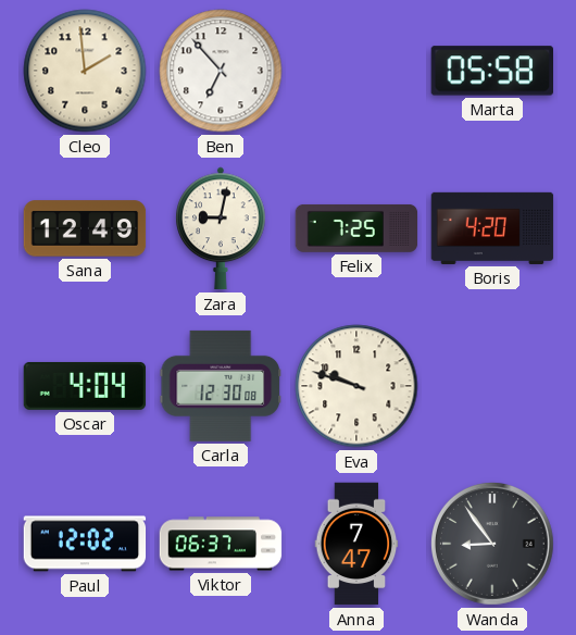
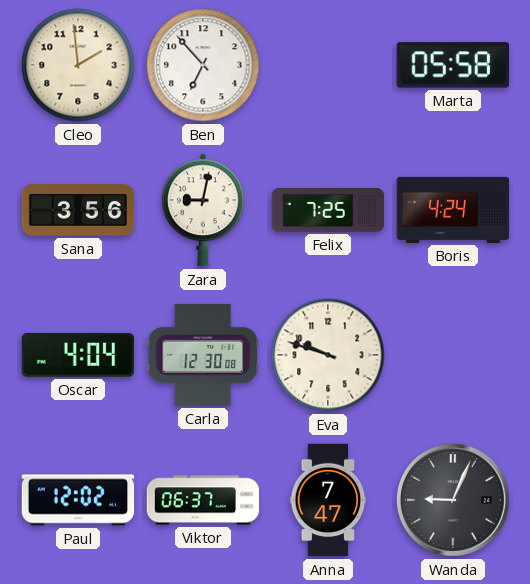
Sana: 12:49 -> 3:56
Boris: 4:20 -> 4:24
Wanda: 8:54 -> 9:04
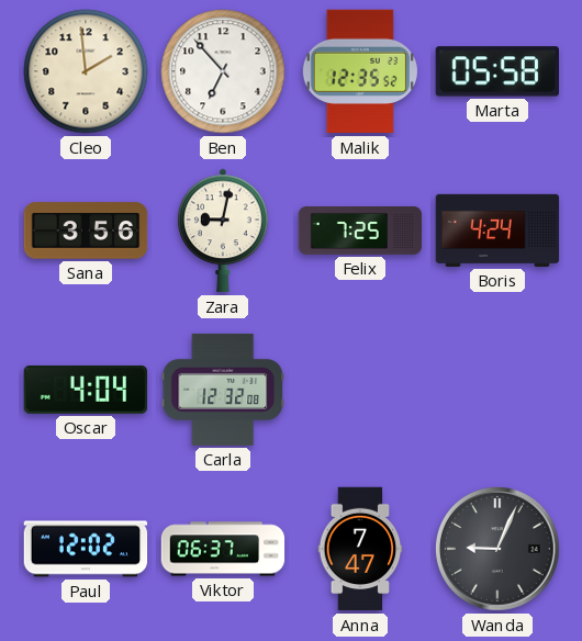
Malik: none -> 12:35
Carla: 12:30 -> 12:32
Eva: 9:48 -> none
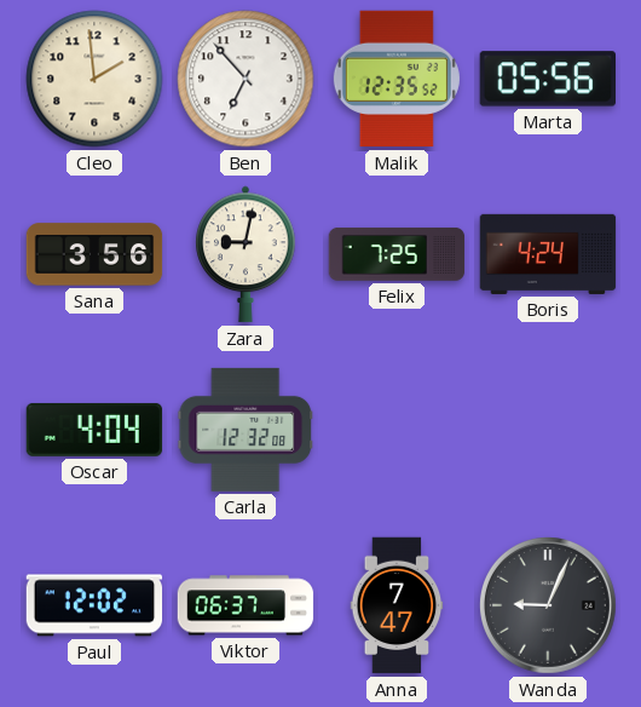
Marta: 05:58 -> 05:56
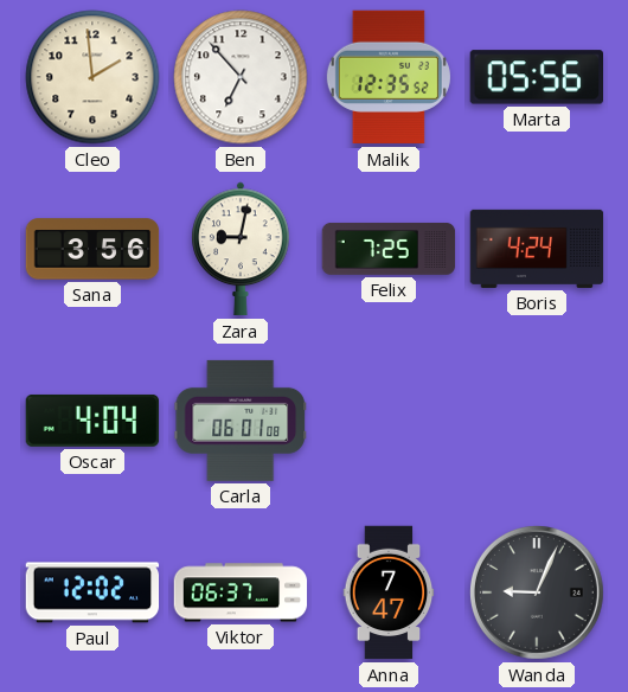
Carla: 12:32 -> 06:01
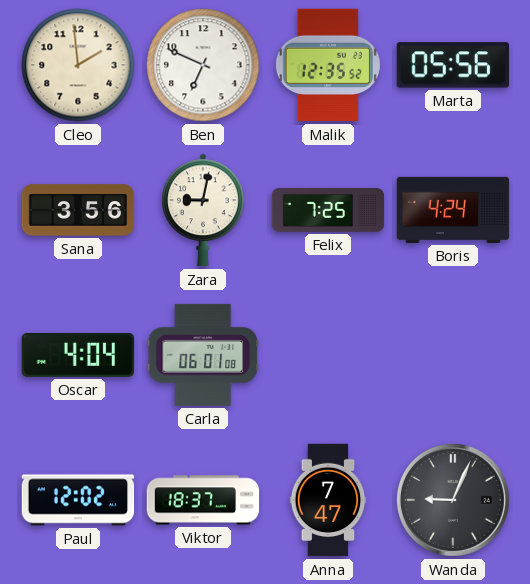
Ben: 6:53 -> 6:49
Viktor: 06:37 -> 18:37
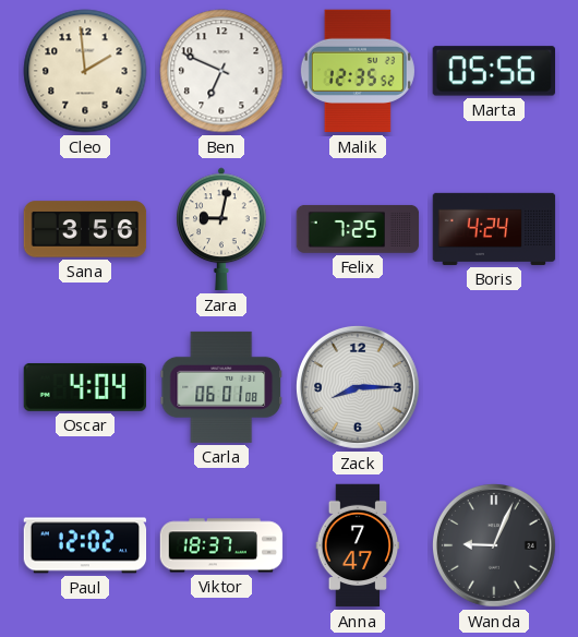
Zack: none -> 8:15
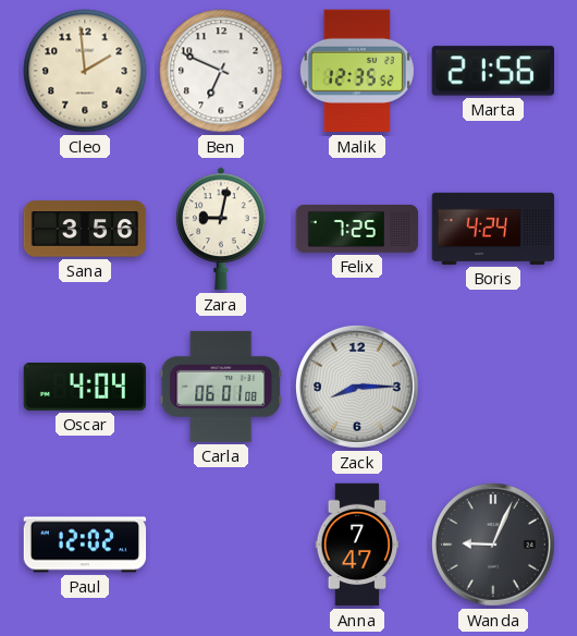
Marta: 05:56 -> 21:56
Viktor: 18:37 -> none
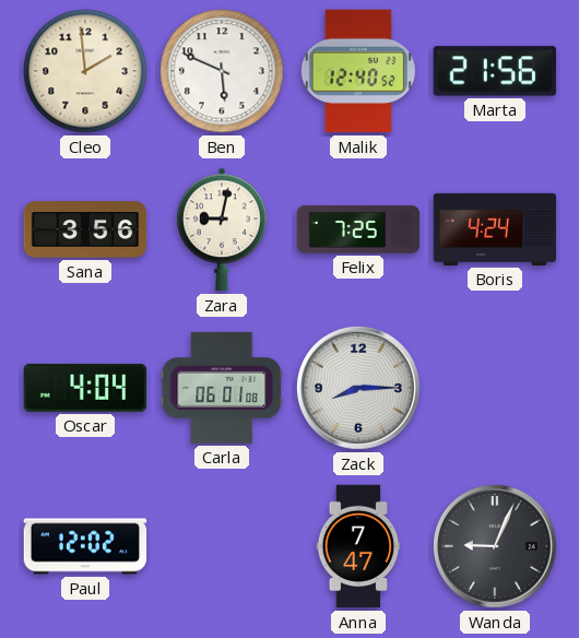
Ben: 6:49 -> 5:49
Malik: 12:35 -> 12:40
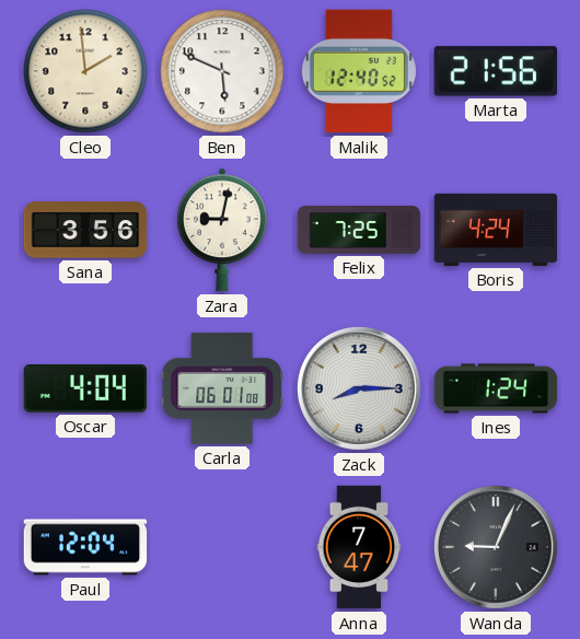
Ines: none -> 1:24
Paul: 12:02 -> 12:04
